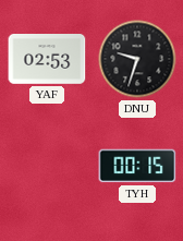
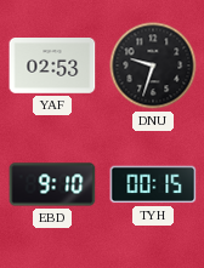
EBD: none -> 9:10
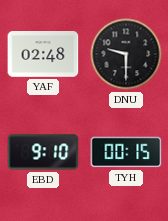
YAF: 02:53 -> 02:48
DNU: 9:33 -> 9:30
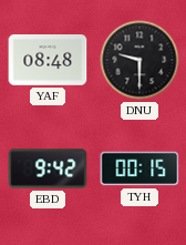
YAF: 02:48 -> 08:48
EBD: 9:10 -> 9:42
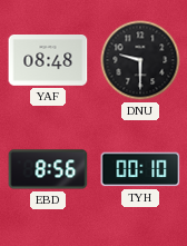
EBD: 9:42 -> 8:56
TYH: 00:15 -> 00:10
